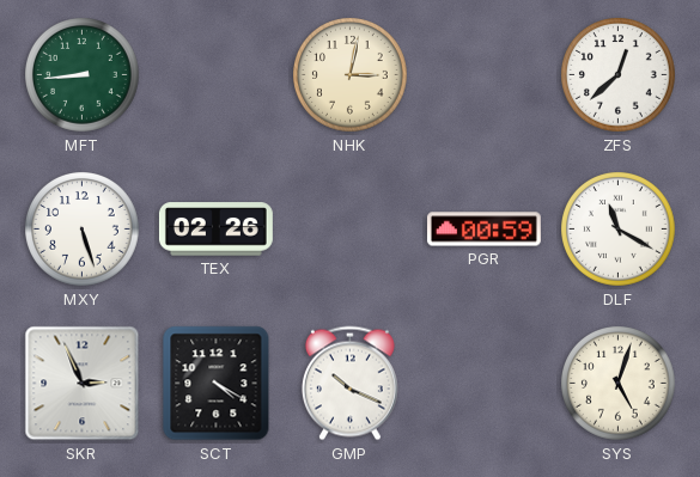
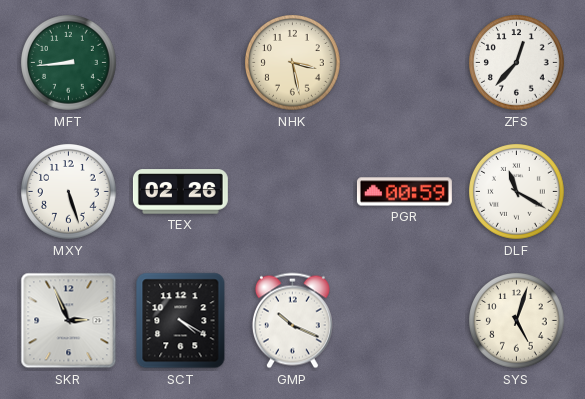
NHK: 3:02 -> 3:28
ZFS: 12:38 -> 12:37
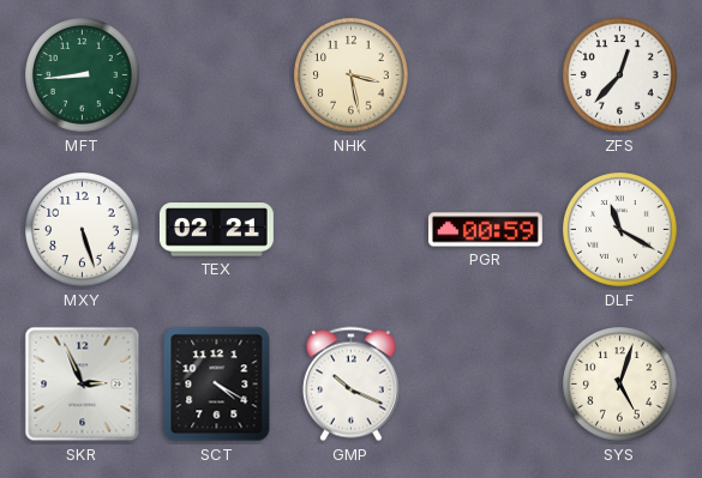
TEX: 02:26 -> 02:21
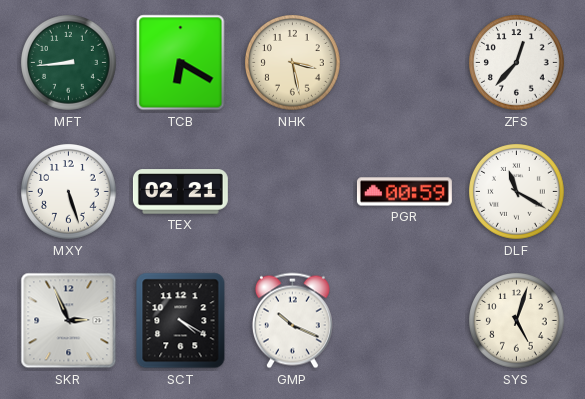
TCB: none -> 6:20
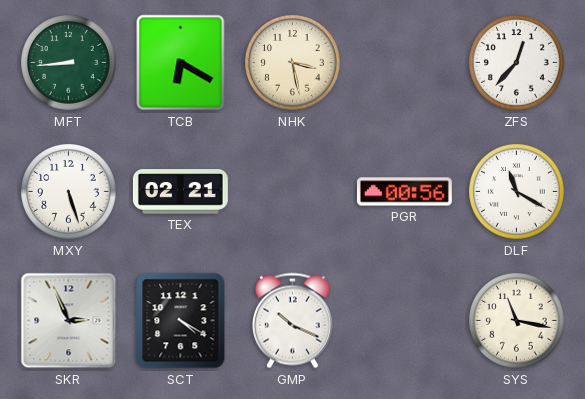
PGR: 00:59 -> 00:56
SYS: 5:03 -> 11:17
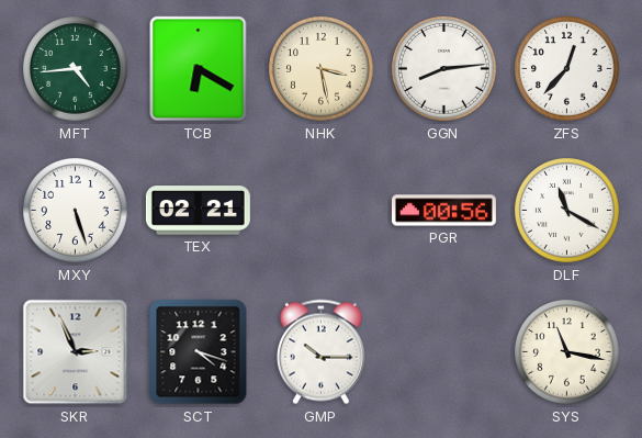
MFT: 8:44 -> 4:44
GGN: none -> 8:14
SCT: 4:20 -> 4:18
GMP: 10:19 -> 10:15
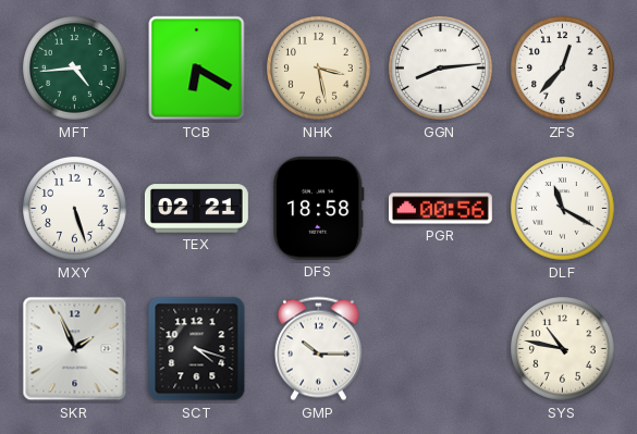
DFS: none -> 18:58
SKR: 2:56 -> 1:56
SYS: 11:17 -> 10:47
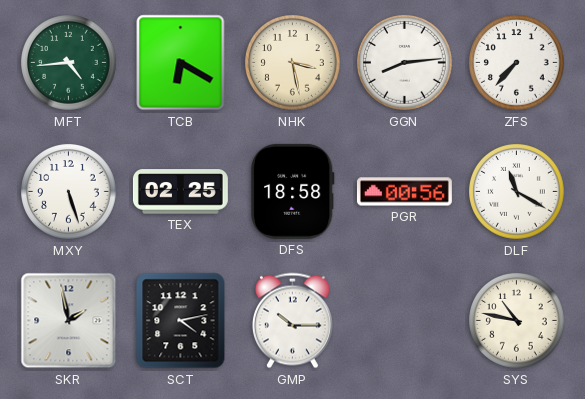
ZFS: 12:37 -> 7:37
TEX: 02:21 -> 02:25
SKR: 1:56 -> 1:58
SCT: 4:18 -> 4:13
